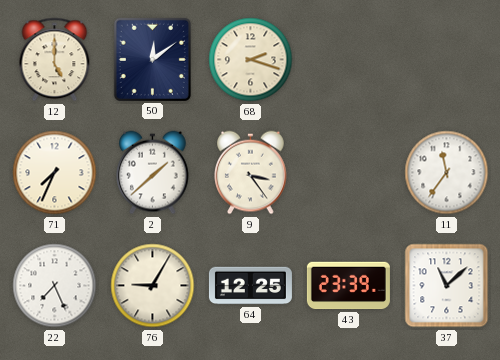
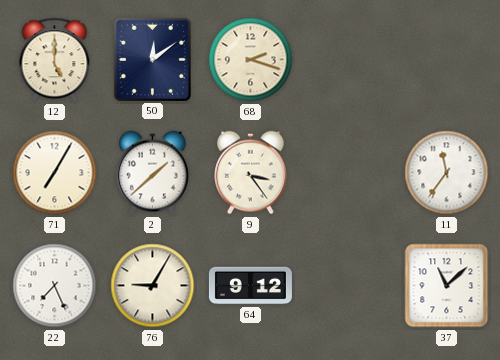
71: 7:34 -> 7:05
64: 12:25 -> 9:12
43: 23:39 -> none
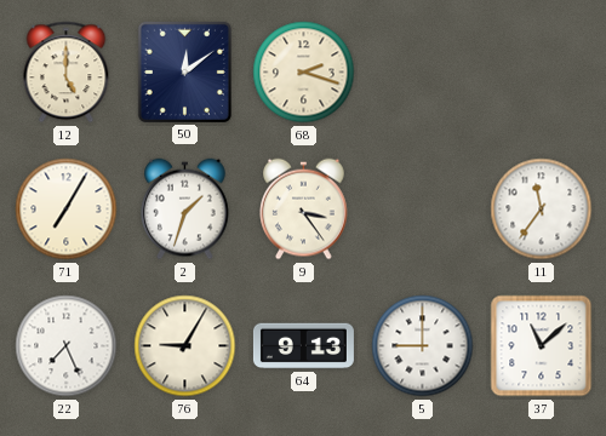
2: 1:38 -> 1:33
64: 9:12 -> 9:13
5: none -> 9:00
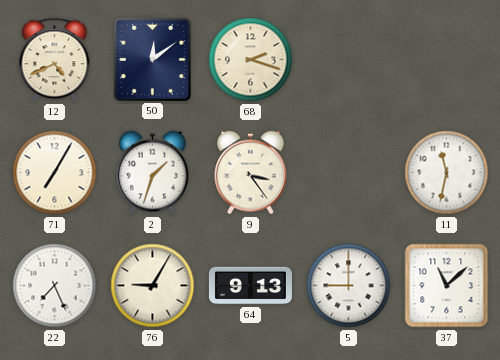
12: 5:00 -> 4:41
11: 11:36 -> 11:32
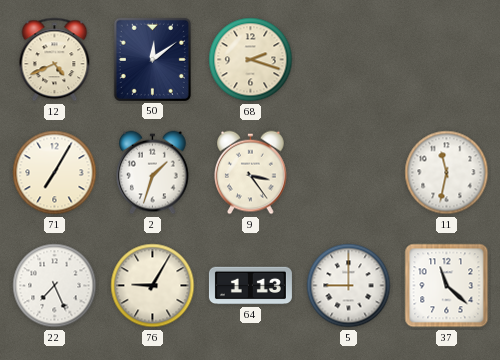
64: 9:13 -> 1:13
37: 11:08 -> 11:22
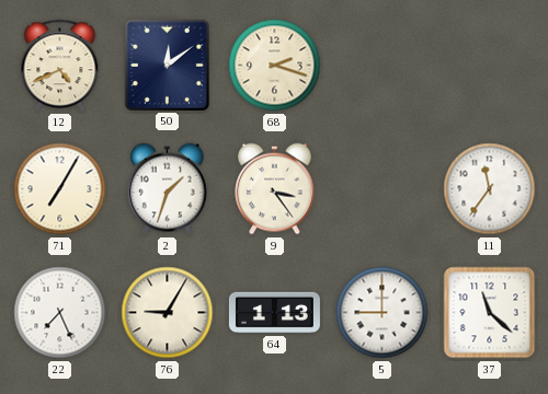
11: 11:32 -> 11:36
